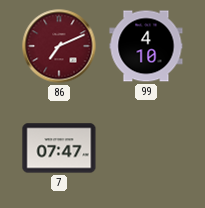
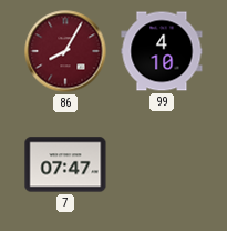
86: 7:11 -> 8:05
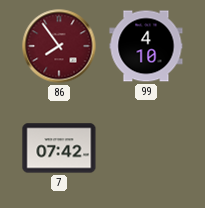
86: 8:05 -> 7:54
7: 07:47 -> 07:42
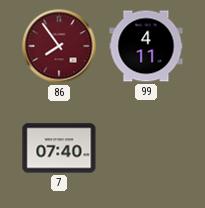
99: 4:10 -> 4:11
7: 07:42 -> 07:40
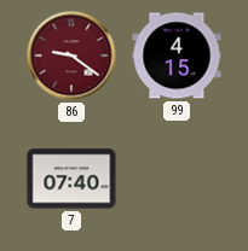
86: 7:54 -> 9:21
99: 4:11 -> 4:15
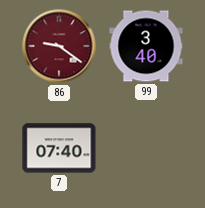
99: 4:15 -> 3:40
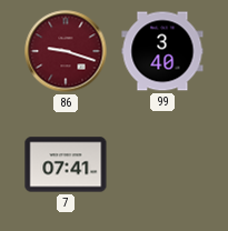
86: 9:21 -> 9:18
7: 07:40 -> 07:41
